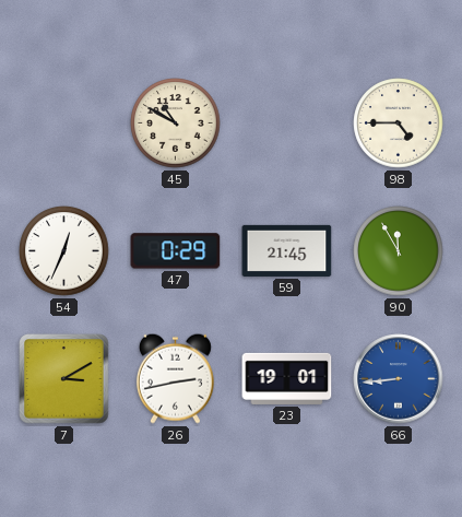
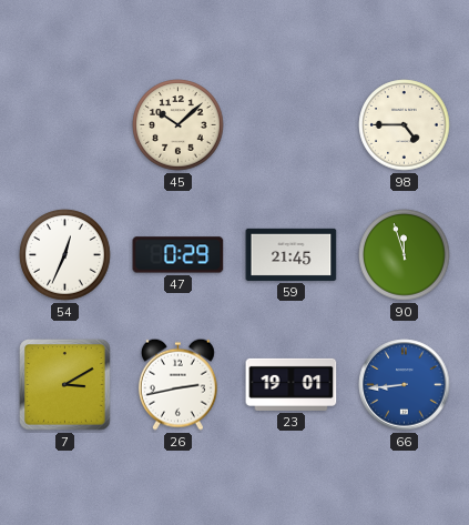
45: 10:50 -> 10:08
90: 11:55 -> 11:57
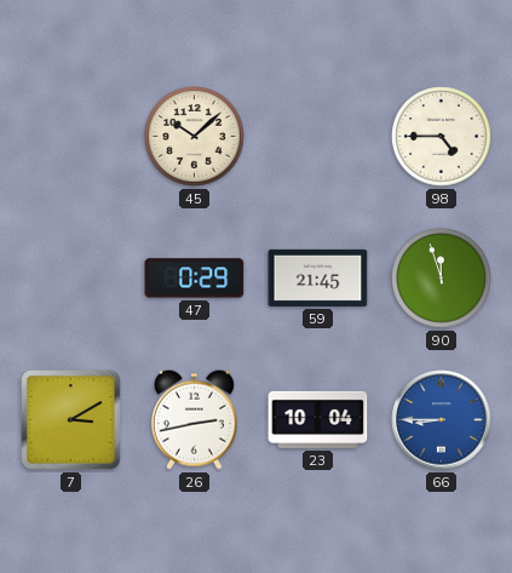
54: 12:34 -> none
23: 19:01 -> 10:04
66: 8:44 -> 8:45
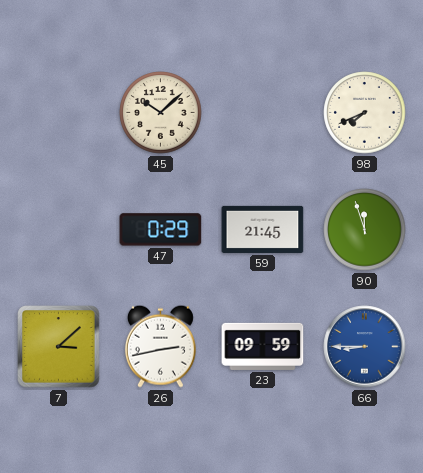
98: 4:45 -> 7:41
7: 3:10 -> 3:08
23: 10:04 -> 09:59
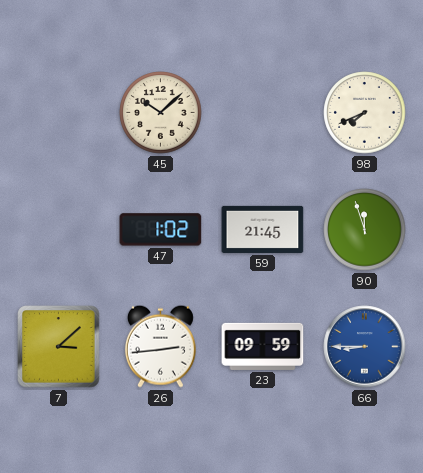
47: 0:29 -> 1:02
26: 2:43 -> 2:44
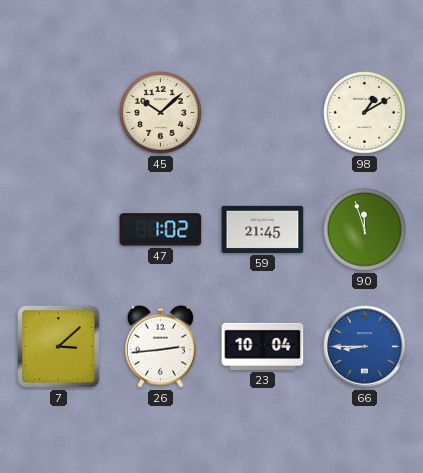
98: 7:41 -> 1:10
23: 09:59 -> 10:04
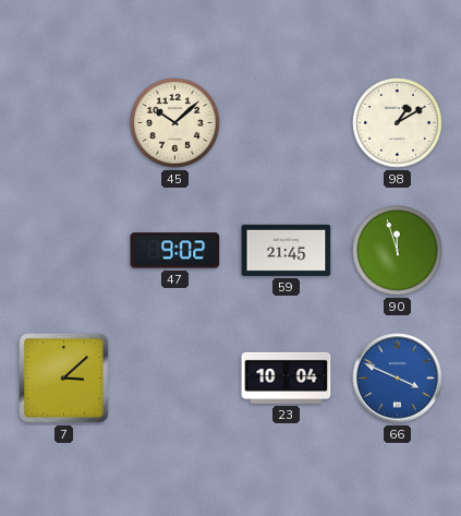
47: 1:02 -> 9:02
26: 2:44 -> none
66: 8:45 -> 3:49
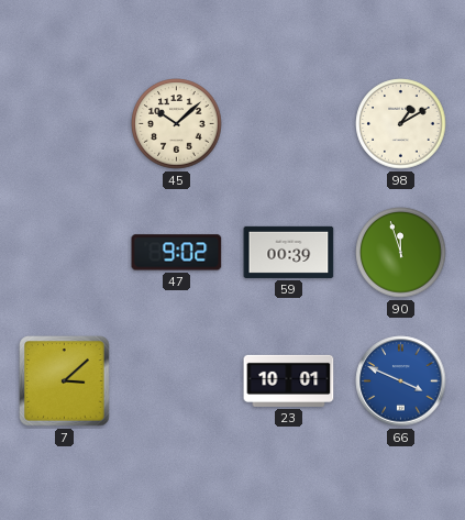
59: 21:45 -> 00:39
23: 10:04 -> 10:01
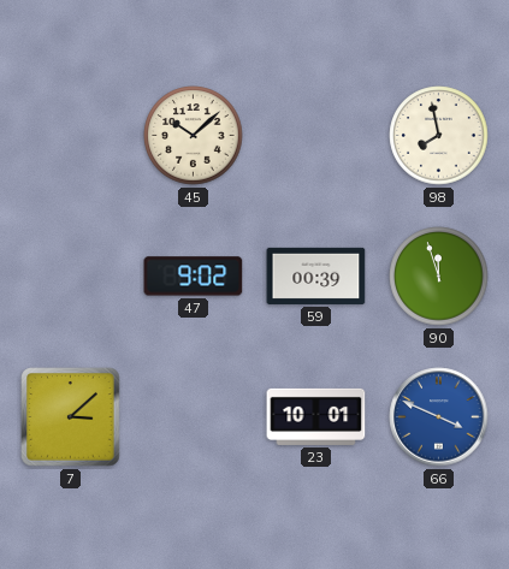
98: 1:10 -> 7:58
